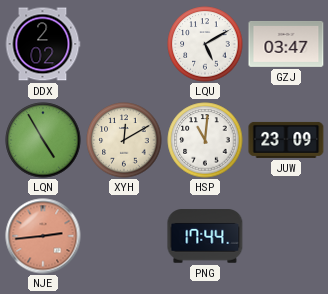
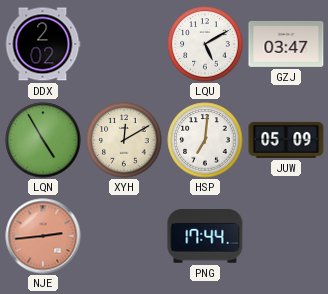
HSP: 11:01 -> 7:01
JUW: 23:09 -> 05:09
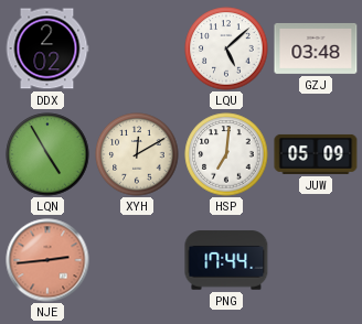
LQU: 5:10 -> 5:08
GZJ: 03:47 -> 03:48
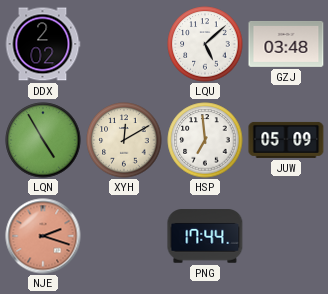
HSP: 7:01 -> 6:59
NJE: 2:44 -> 2:18
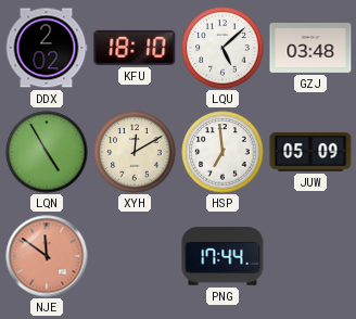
KFU: none -> 18:10
NJE: 2:18 -> 11:51
